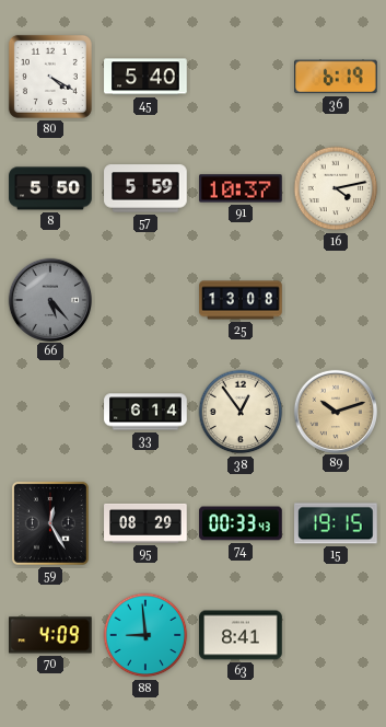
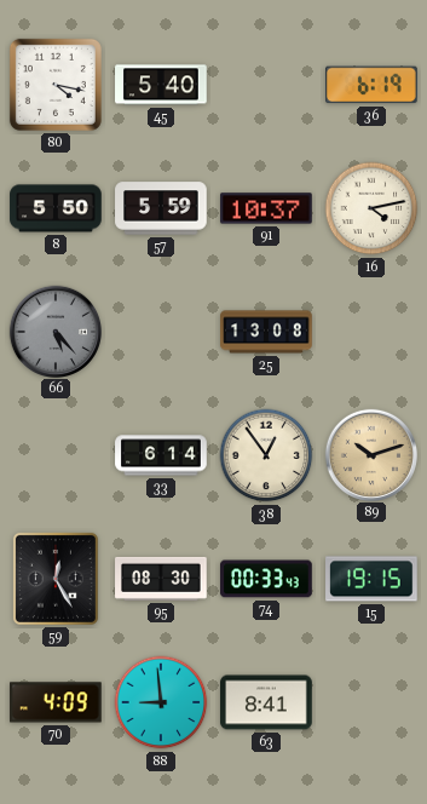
80: 4:20 -> 4:17
95: 08:29 -> 08:30
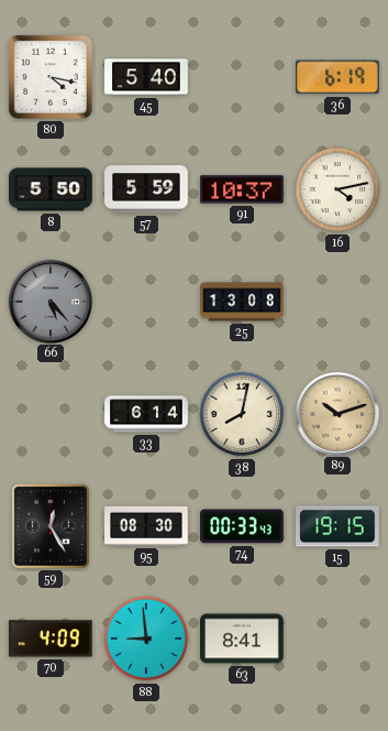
38: 12:54 -> 8:02
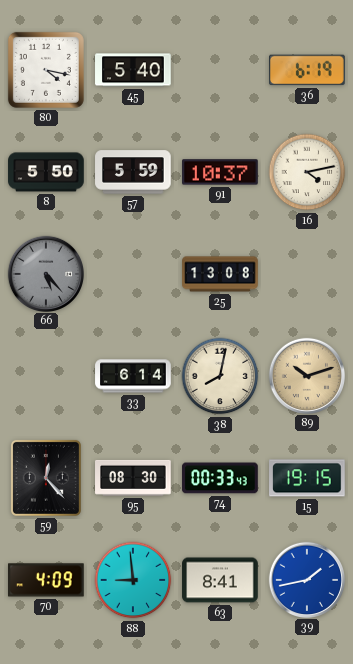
59: 12:25 -> 12:23
39: none -> 1:43
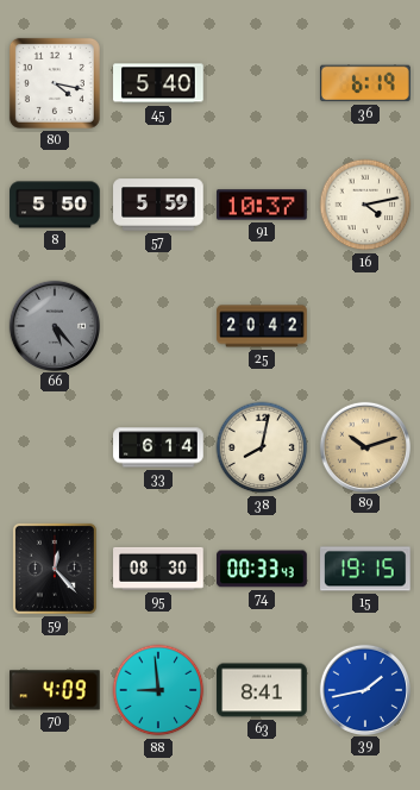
25: 13:08 -> 20:42
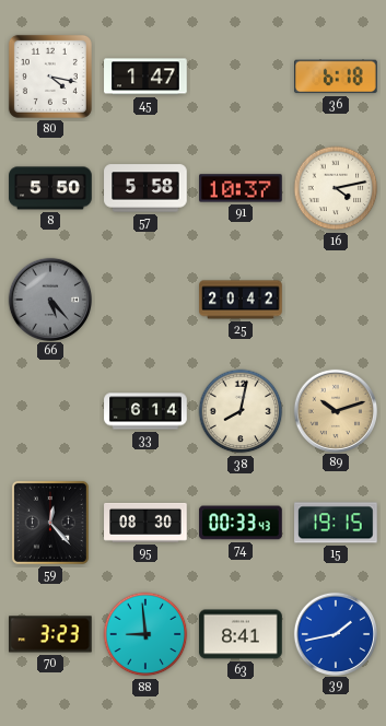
45: 5:40 -> 1:47
36: 6:19 -> 6:18
57: 5:59 -> 5:58
70: 4:09 -> 3:23
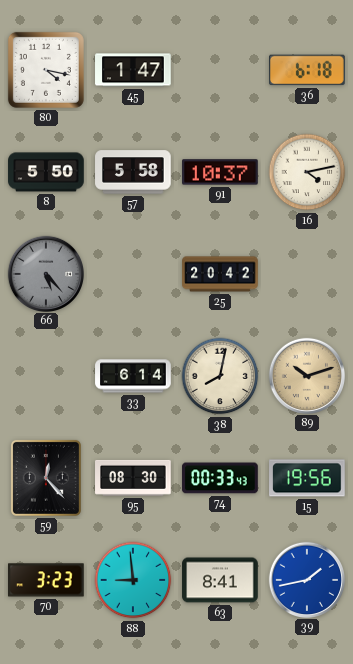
15: 19:15 -> 19:56
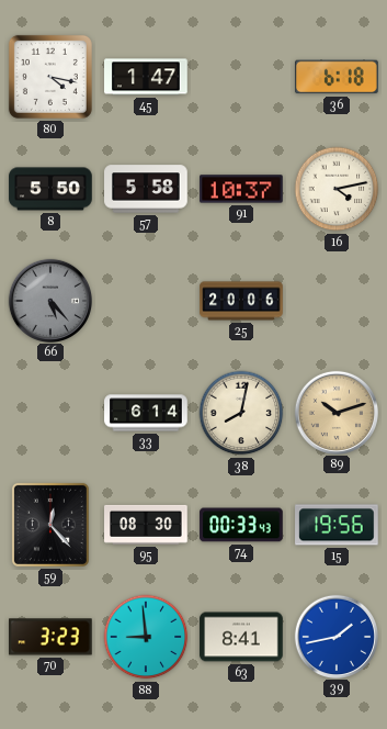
25: 20:42 -> 20:06
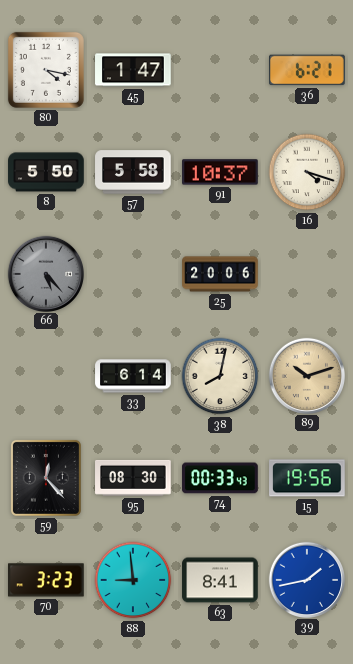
36: 6:18 -> 6:21
16: 4:13 -> 4:18
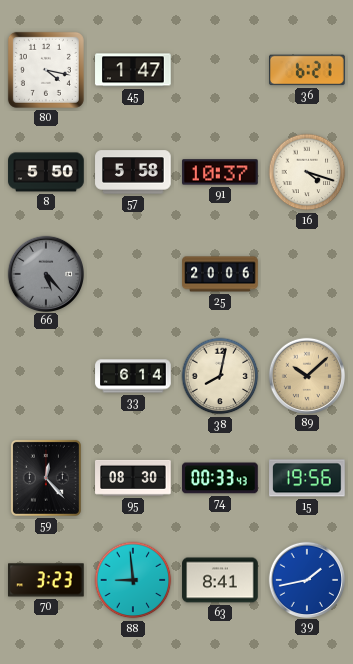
89: 10:12 -> 10:08
